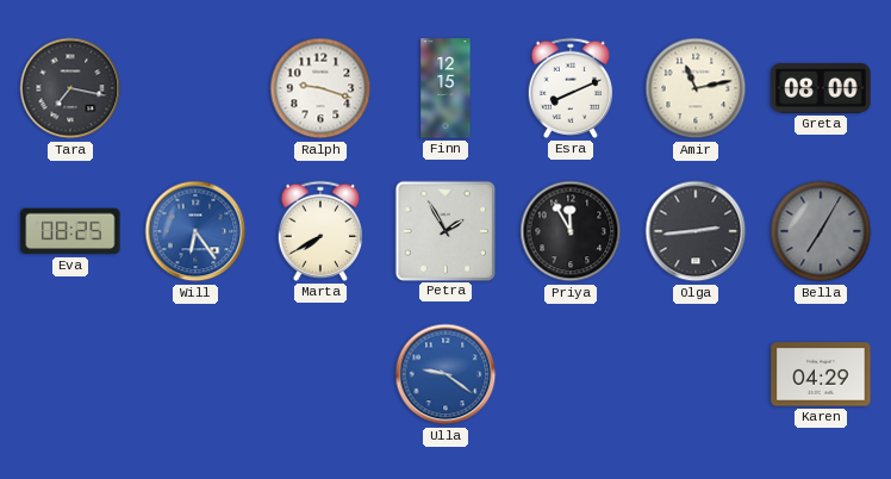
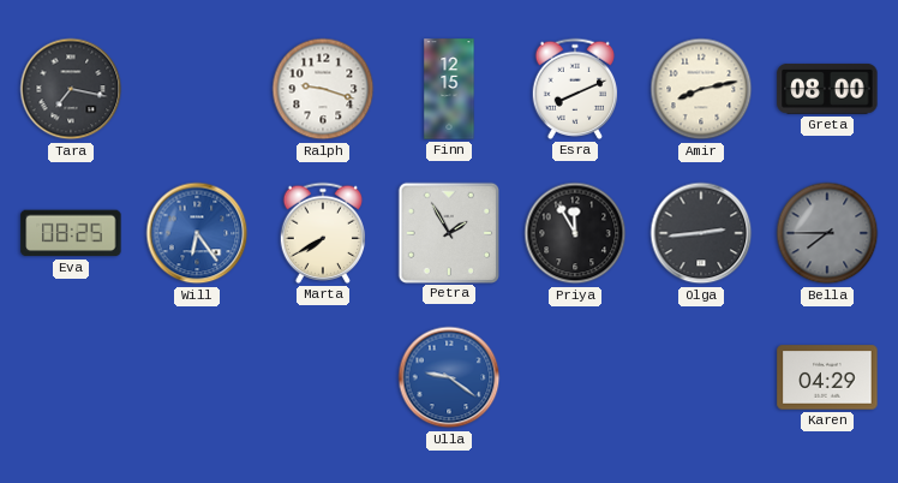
Amir: 11:13 -> 8:13
Bella: 7:05 -> 7:45
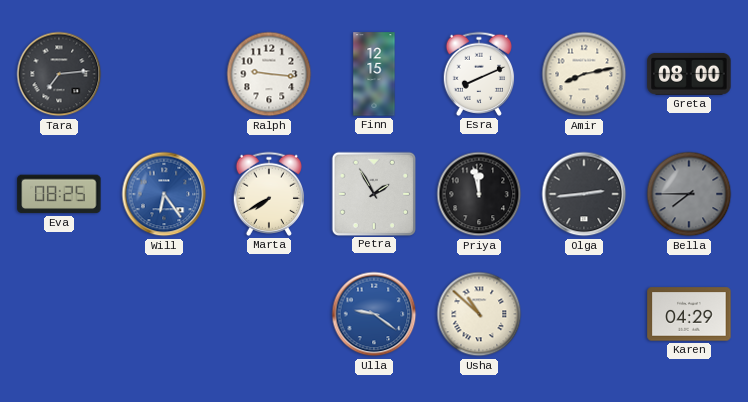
Tara: 7:17 -> 7:14
Ralph: 9:18 -> 9:16
Priya: 11:55 -> 11:58
Usha: none -> 10:52
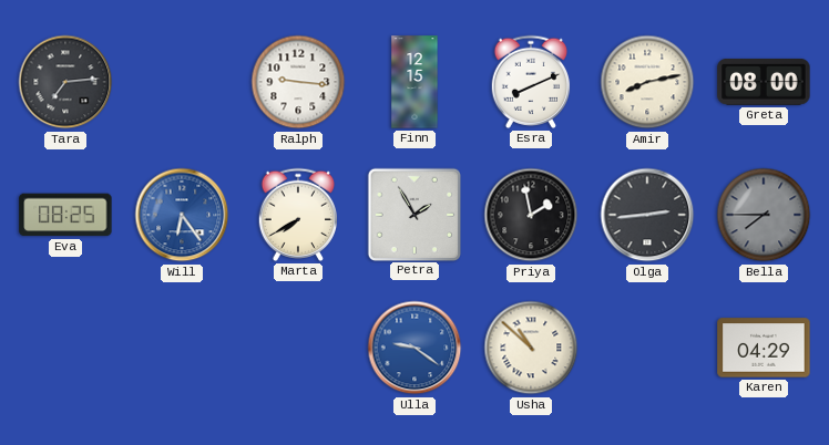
Priya: 11:58 -> 1:58
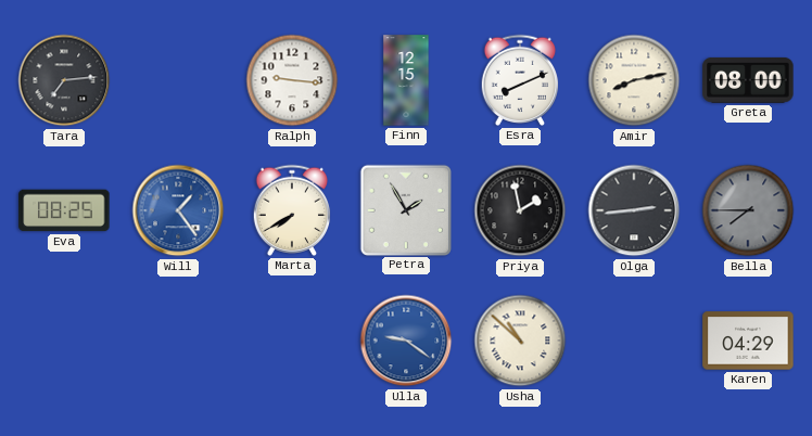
Will: 6:24 -> 1:24
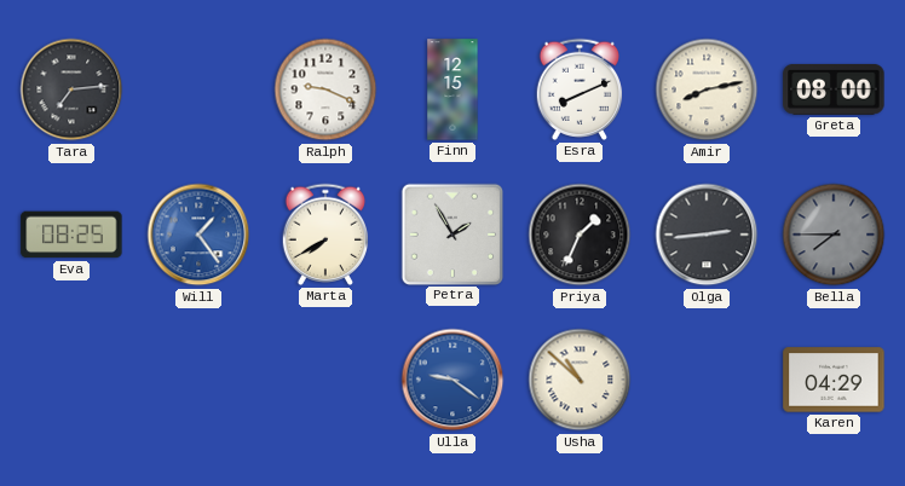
Ralph: 9:16 -> 9:19
Priya: 1:58 -> 1:34
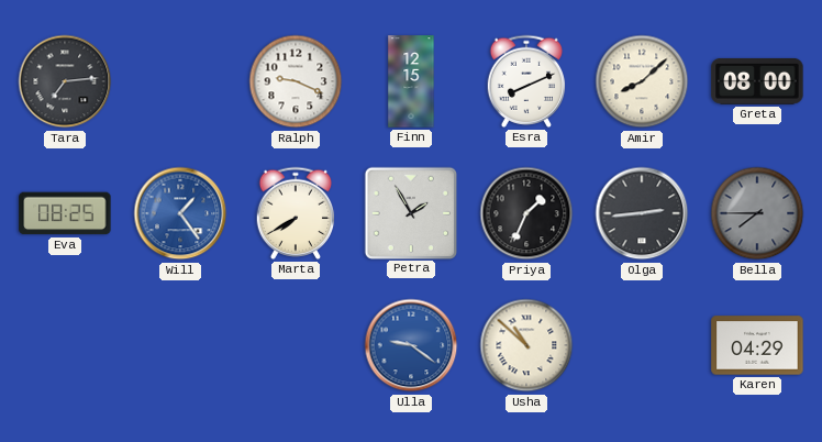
Amir: 8:13 -> 8:08
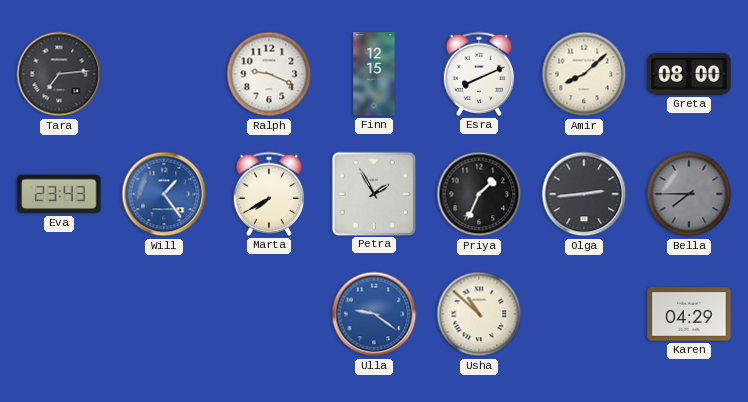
Eva: 08:25 -> 23:43
